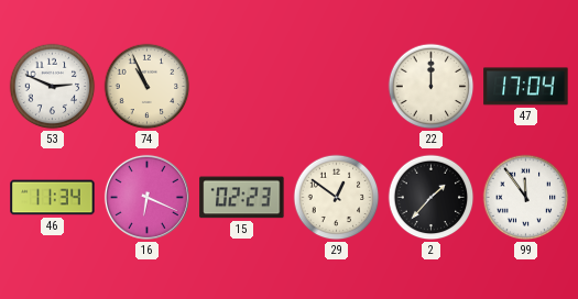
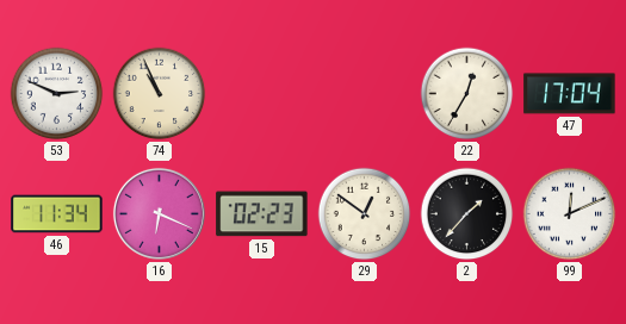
22: 12:00 -> 12:35
99: 11:54 -> 12:11
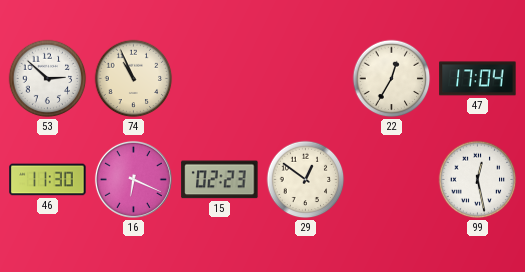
53: 2:49 -> 2:52
46: 11:34 -> 11:30
2: 1:37 -> none
99: 12:11 -> 12:28
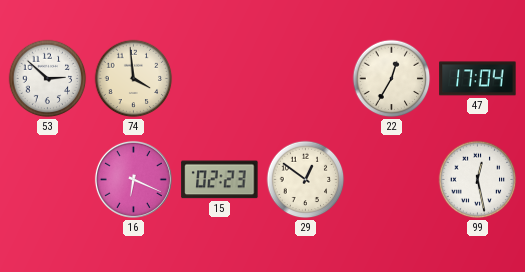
74: 10:56 -> 3:59
46: 11:30 -> none
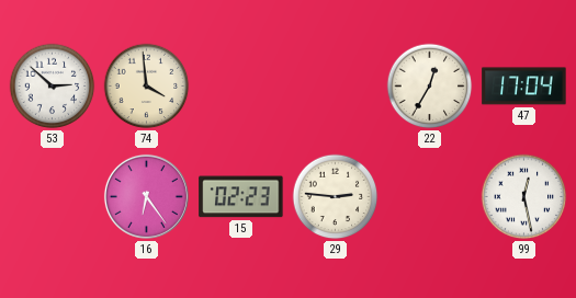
16: 6:19 -> 6:24
29: 12:51 -> 2:46
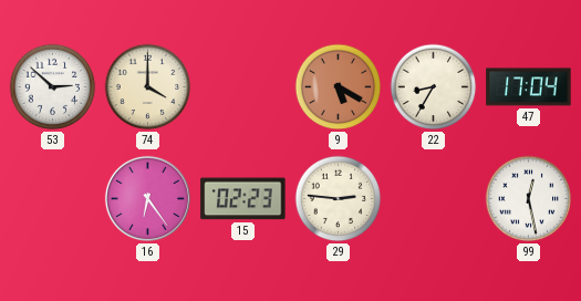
74: 3:59 -> 4:00
9: none -> 5:20
22: 12:35 -> 8:35
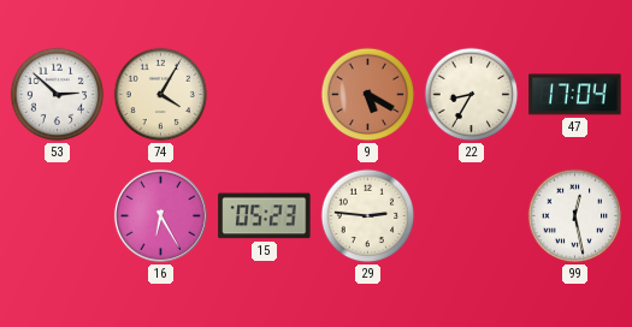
74: 4:00 -> 4:05
16: 6:24 -> 6:25
15: 02:23 -> 05:23
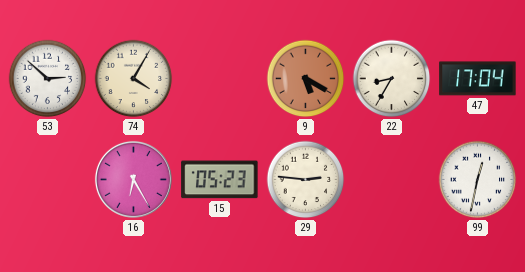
99: 12:28 -> 12:32
